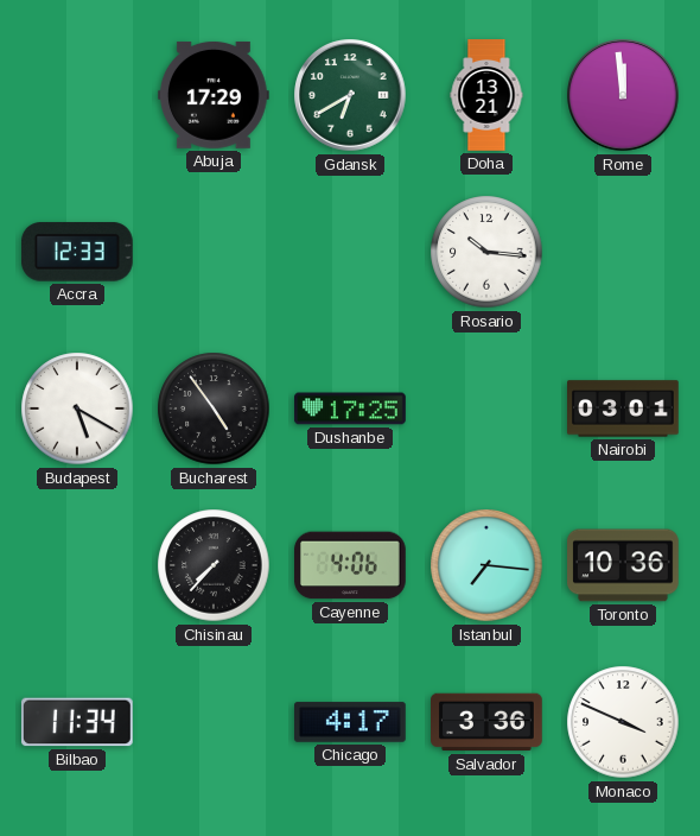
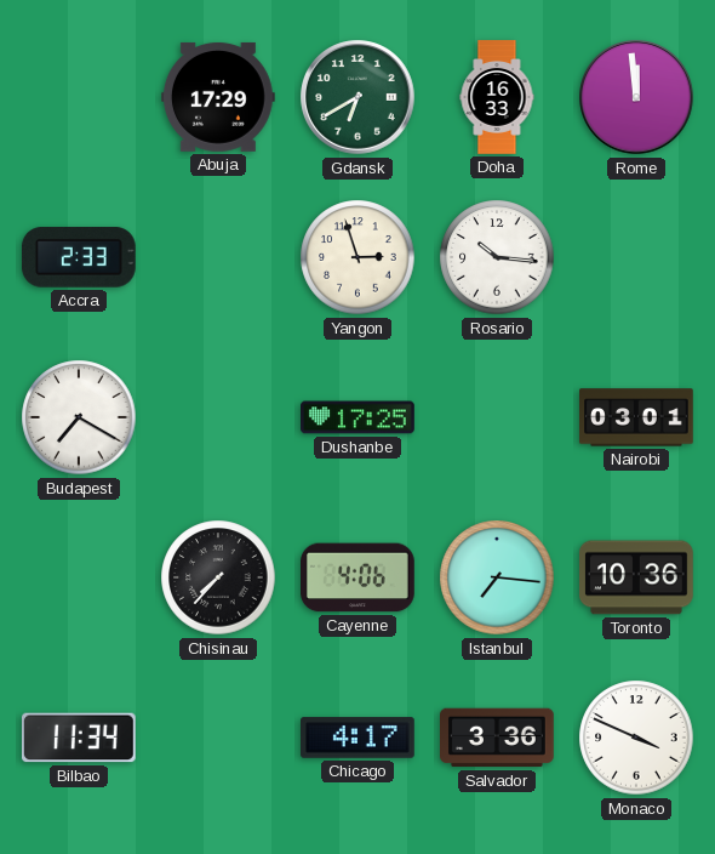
Doha: 13:21 -> 16:33
Accra: 12:33 -> 2:33
Yangon: none -> 2:57
Budapest: 5:20 -> 7:20
Bucharest: 4:54 -> none
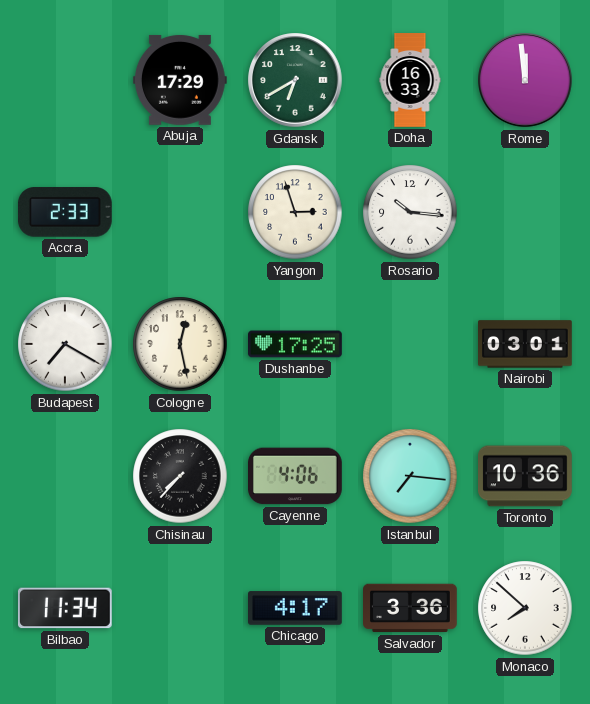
Cologne: none -> 12:28
Monaco: 3:49 -> 7:52
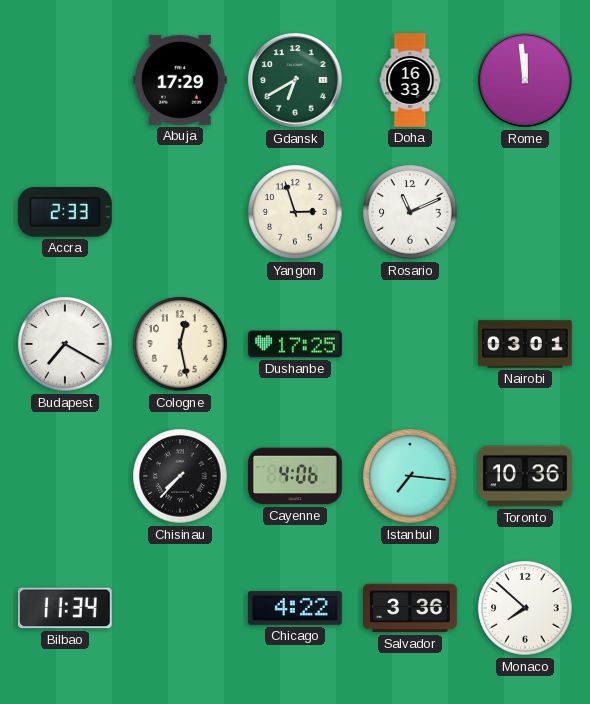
Rosario: 10:16 -> 11:11
Chicago: 4:17 -> 4:22
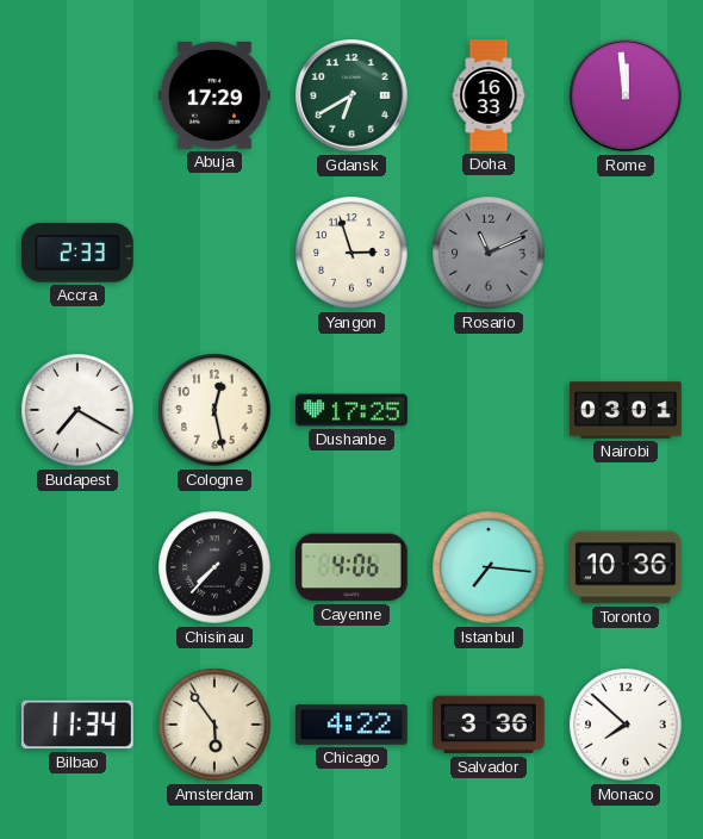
Rosario dial: white -> grey
Amsterdam: none -> 5:54
